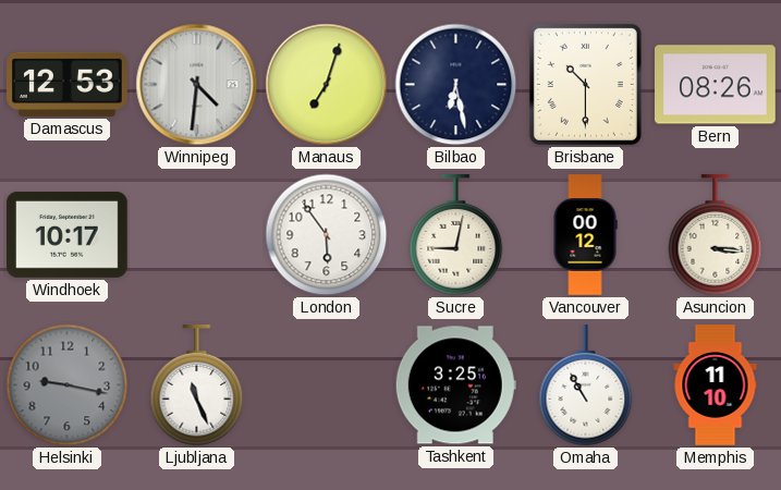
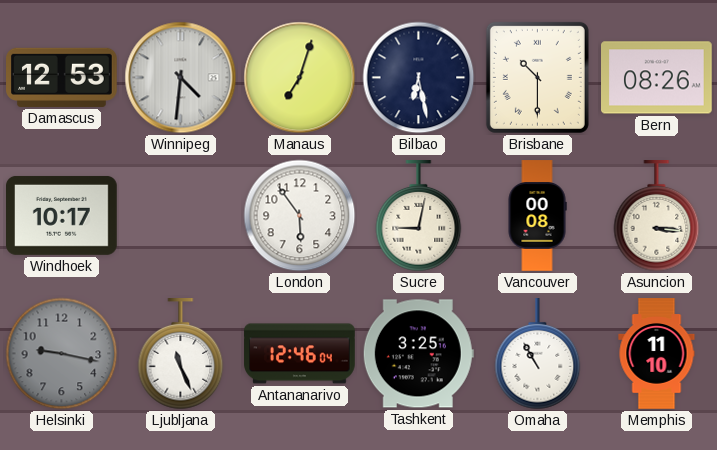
Vancouver: 00:12 -> 00:08
Antananarivo: none -> 12:46
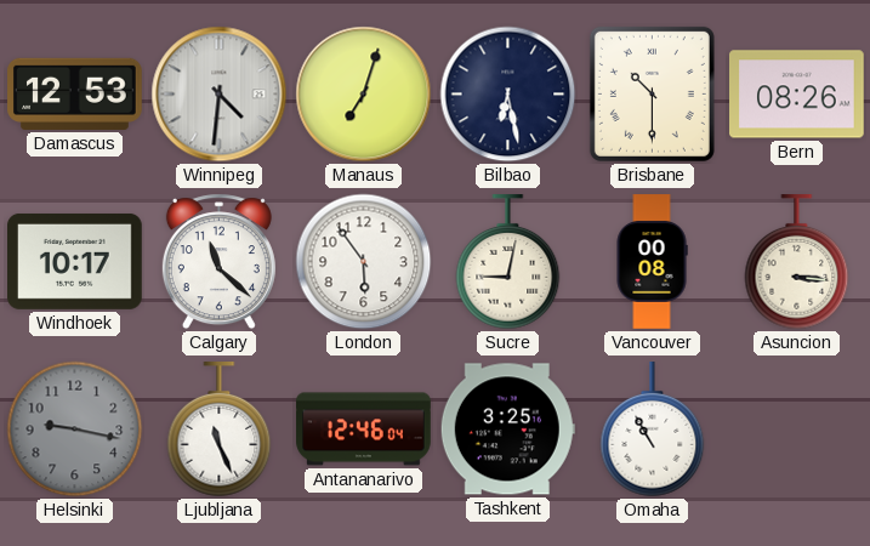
Calgary: none -> 11:22
Memphis: 11:10 -> none
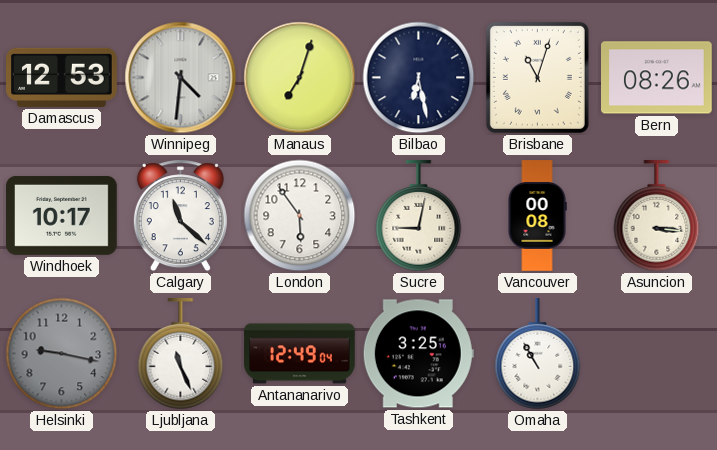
Brisbane: 10:30 -> 11:03
Antananarivo: 12:46 -> 12:49
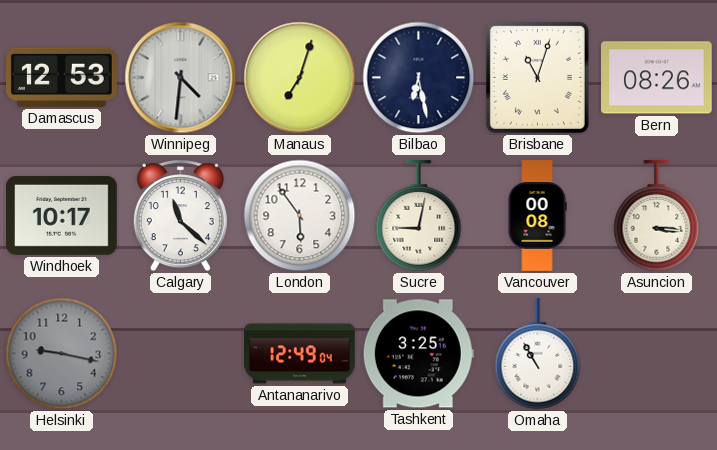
Ljubljana: 11:26 -> none
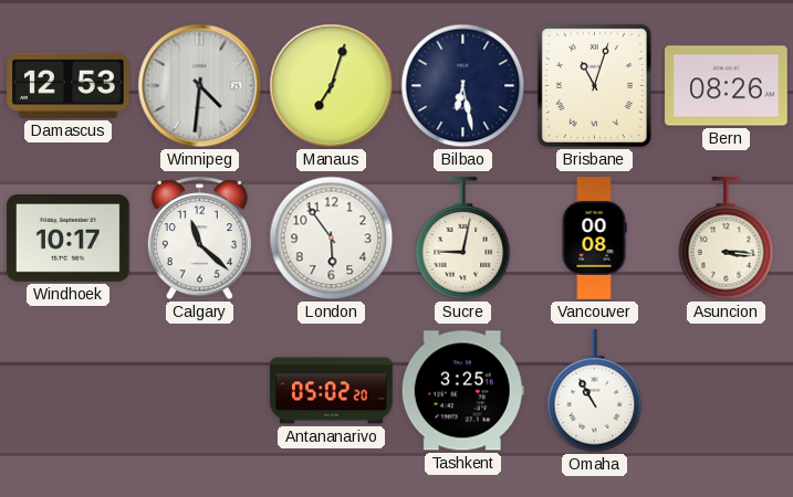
Helsinki: 9:17 -> none
Antananarivo: 12:49 -> 05:02
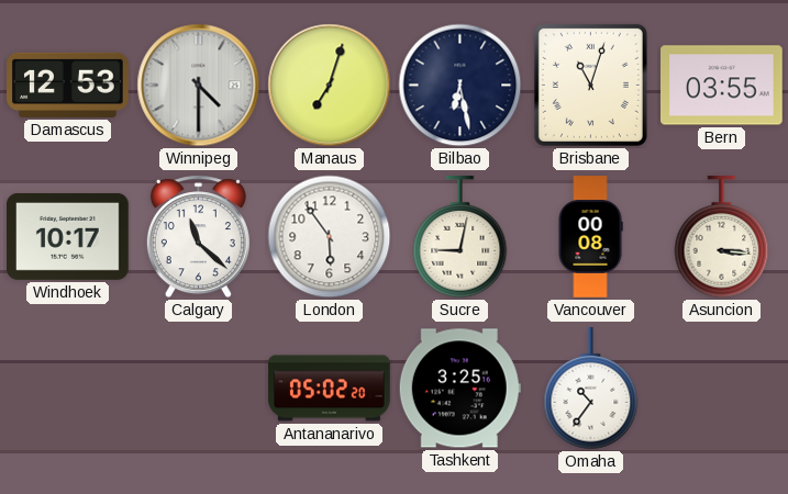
Winnipeg: 4:31 -> 4:30
Bern: 08:26 -> 03:55
Omaha: 10:55 -> 10:36
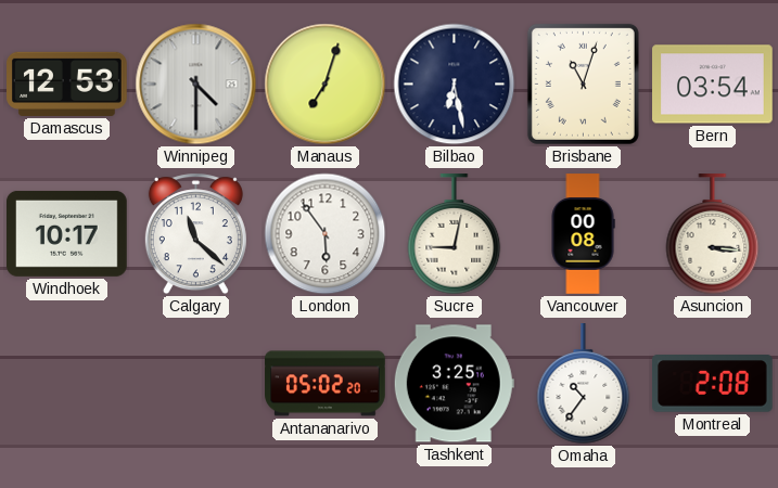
Bern: 03:55 -> 03:54
Montreal: none -> 2:08
